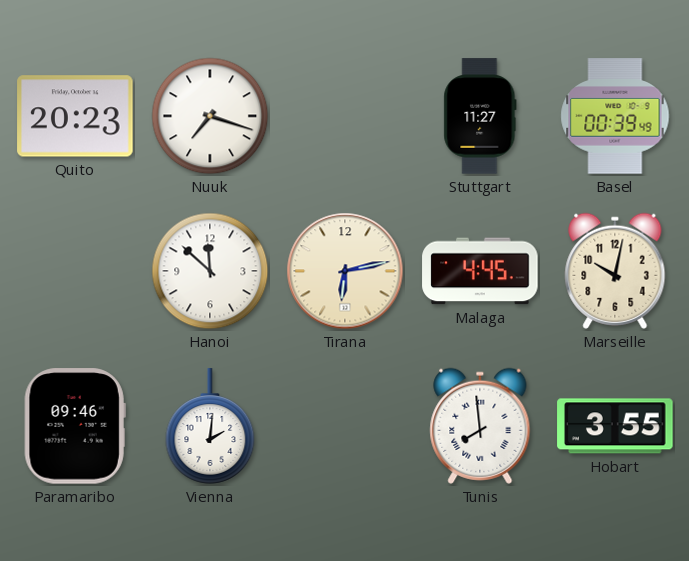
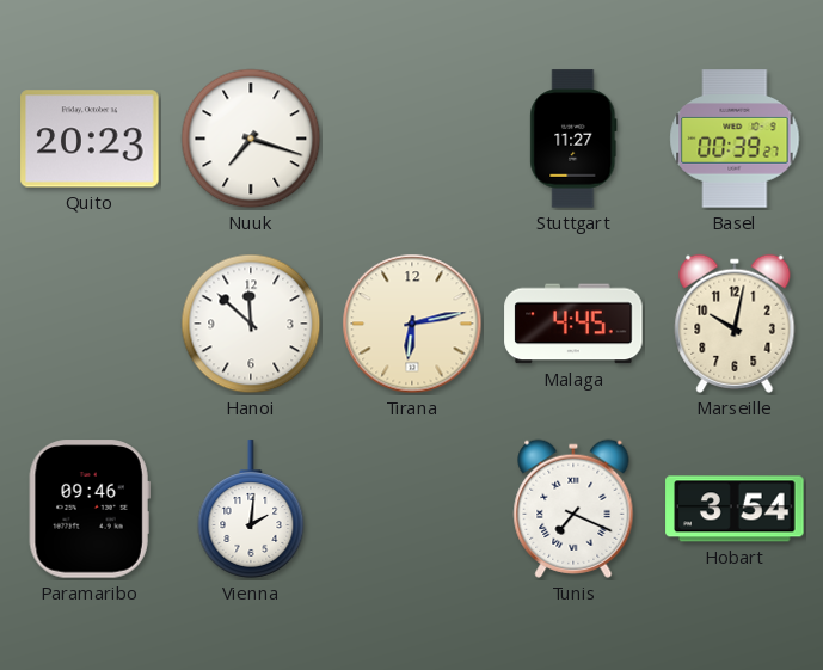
Basel: 00:39:49 -> 00:39:27
Tunis: 7:59 -> 7:19
Hobart: 3:55 -> 3:54
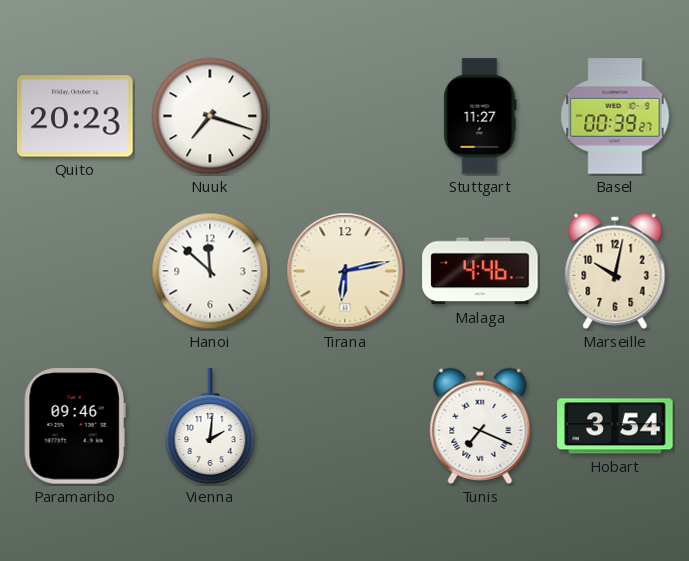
Malaga: 4:45 -> 4:46
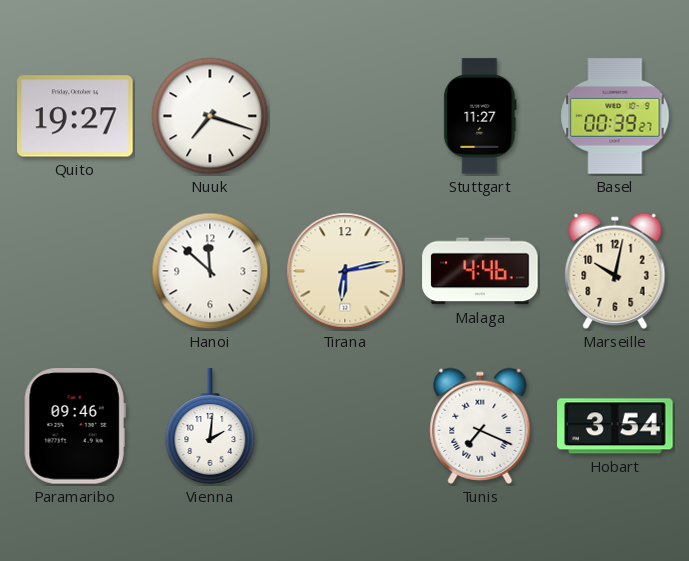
Quito: 20:23 -> 19:27
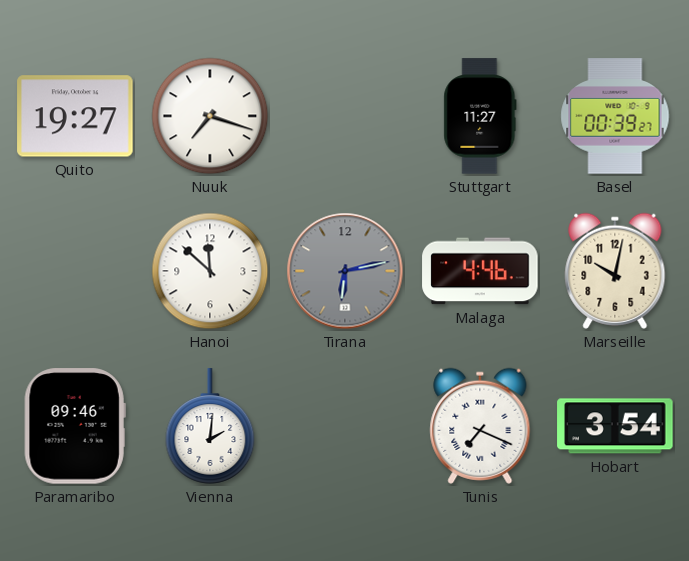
Tirana dial: cream -> grey
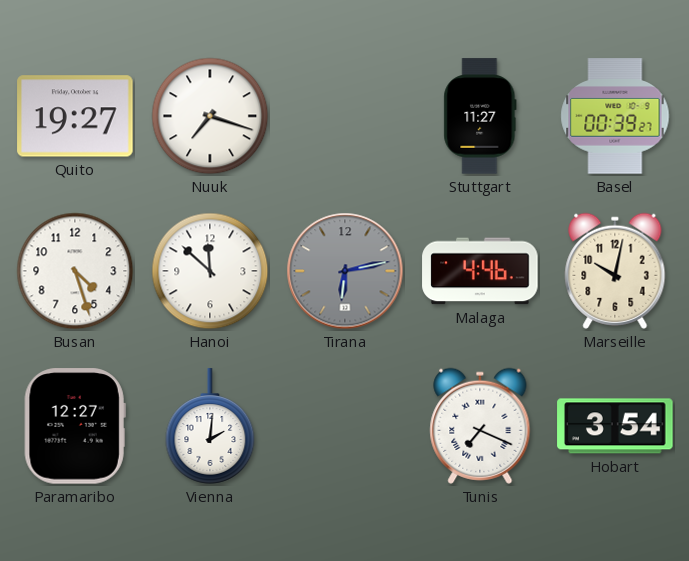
Busan: none -> 4:27
Paramaribo: 09:46 -> 12:27
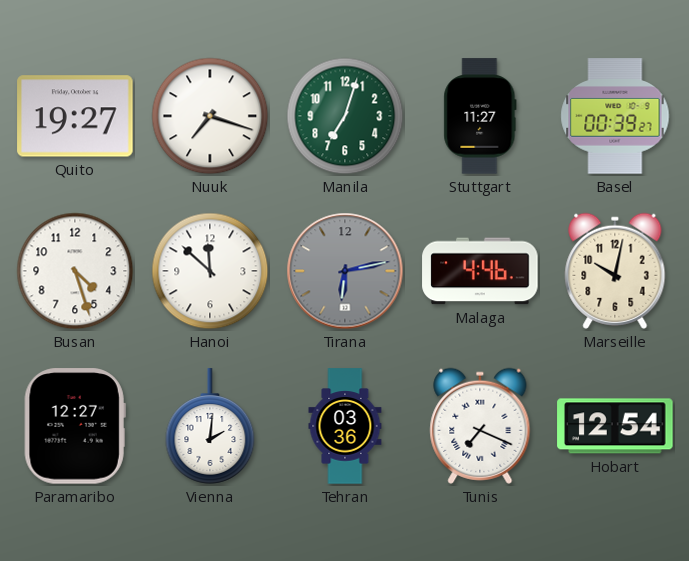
Manila: none -> 7:03
Tehran: none -> 03:36
Hobart: 3:54 -> 12:54
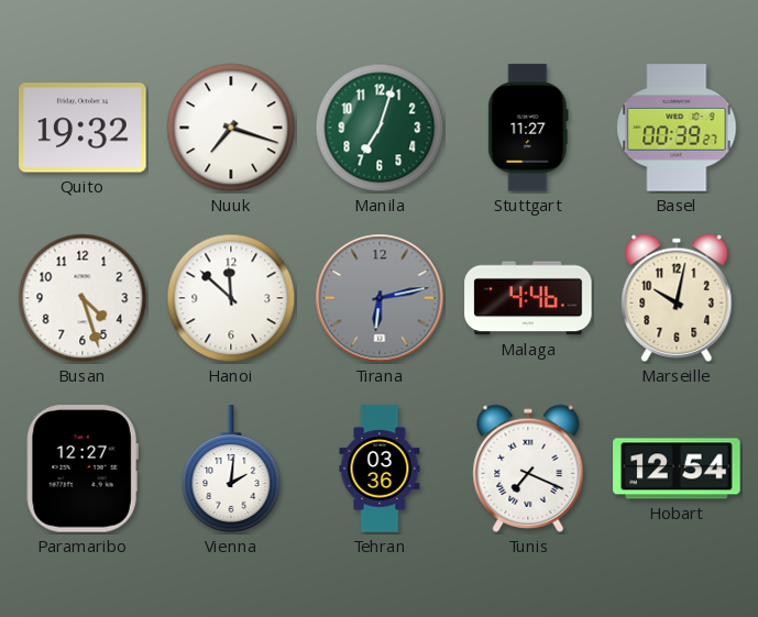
Quito: 19:27 -> 19:32
